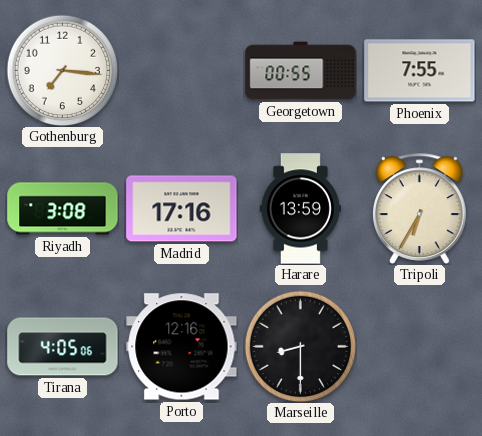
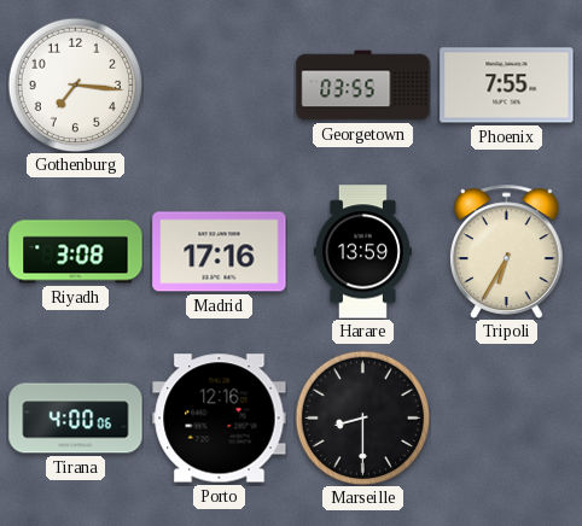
Georgetown: 00:55 -> 03:55
Tirana: 4:05 -> 4:00
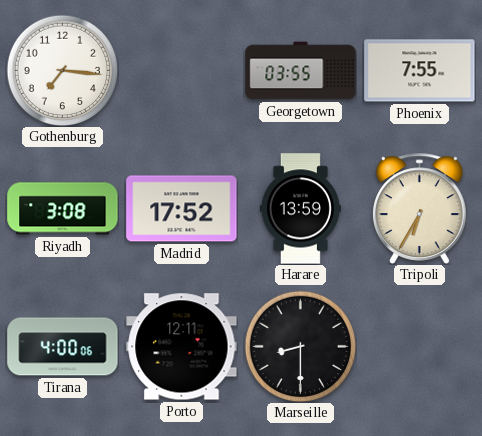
Madrid: 17:16 -> 17:52
Porto: 12:16 -> 12:11
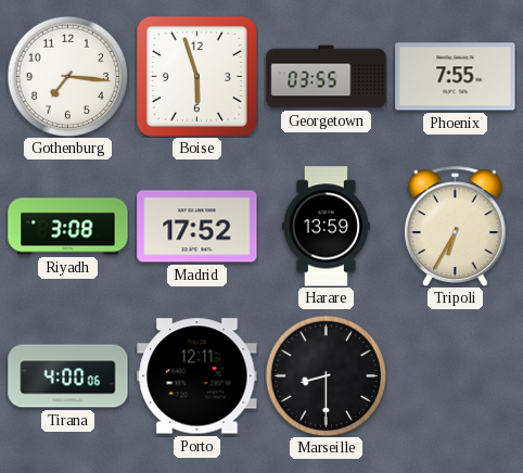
Boise: none -> 5:57
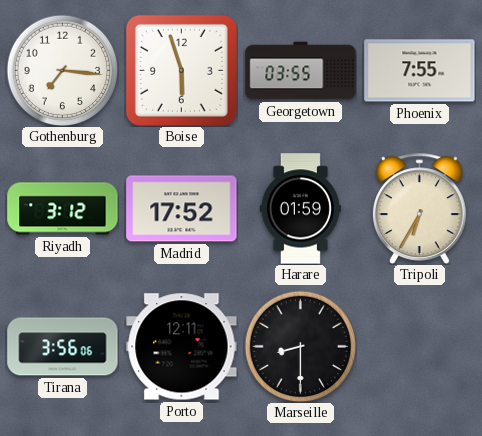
Riyadh: 3:08 -> 3:12
Harare: 13:59 -> 01:59
Tirana: 4:00 -> 3:56
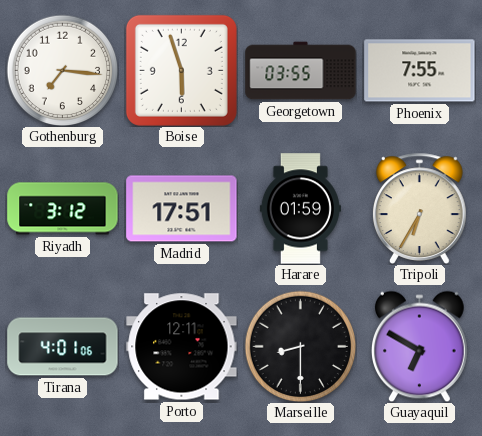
Madrid: 17:52 -> 17:51
Tirana: 3:56 -> 4:01
Guayaquil: none -> 6:50
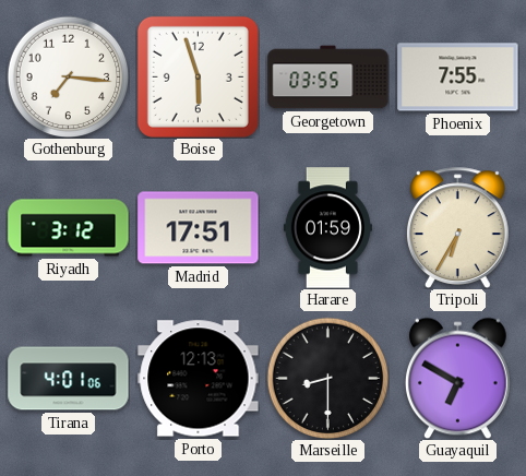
Porto: 12:11 -> 12:13
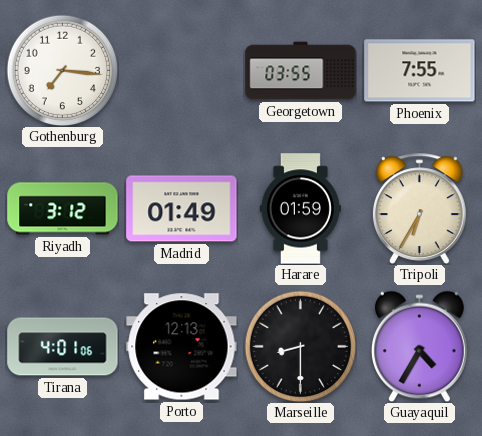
Boise: 5:57 -> none
Madrid: 17:51 -> 01:49
Guayaquil: 6:50 -> 4:35
